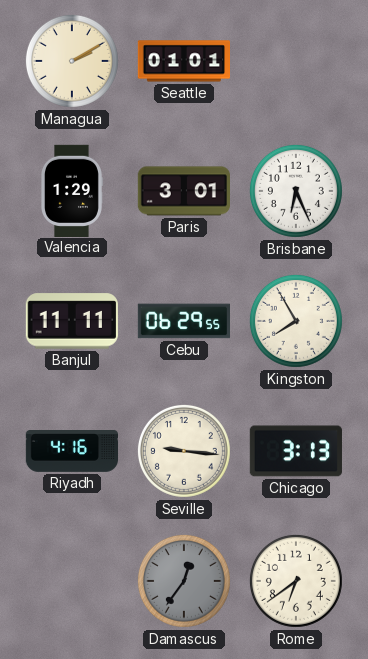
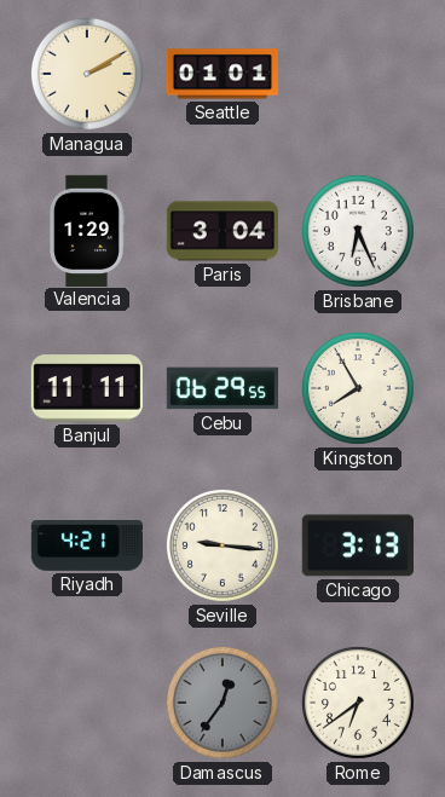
Paris: 3:01 -> 3:04
Riyadh: 4:16 -> 4:21
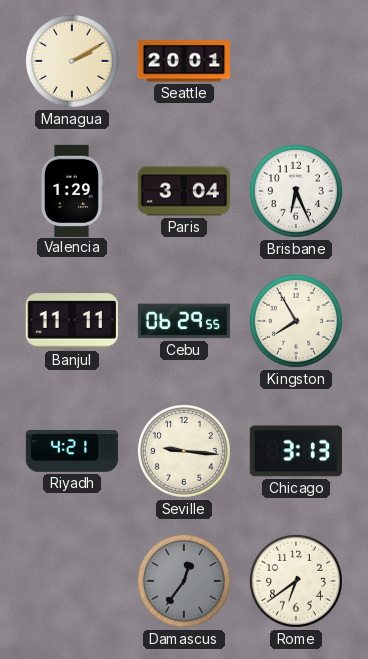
Seattle: 01:01 -> 20:01
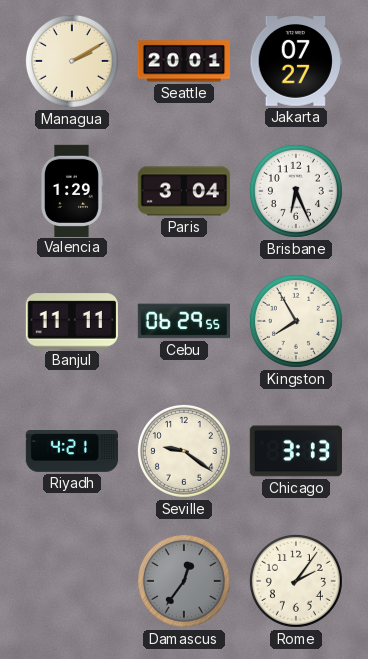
Jakarta: none -> 07:27
Seville: 9:16 -> 9:21
Rome: 6:39 -> 2:06
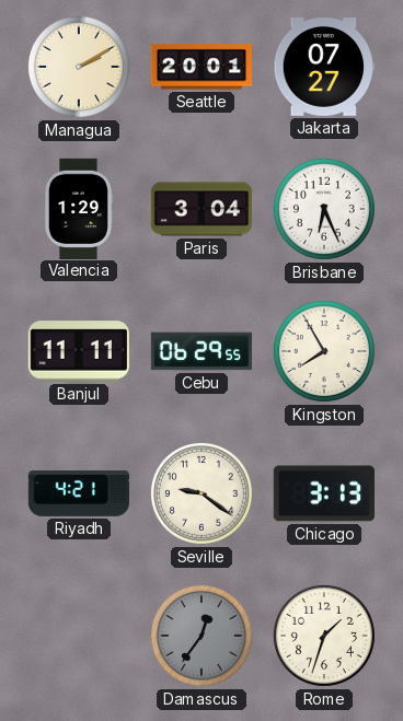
Rome: 2:06 -> 1:33
